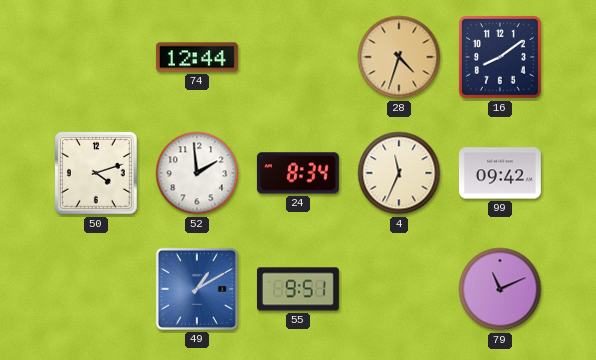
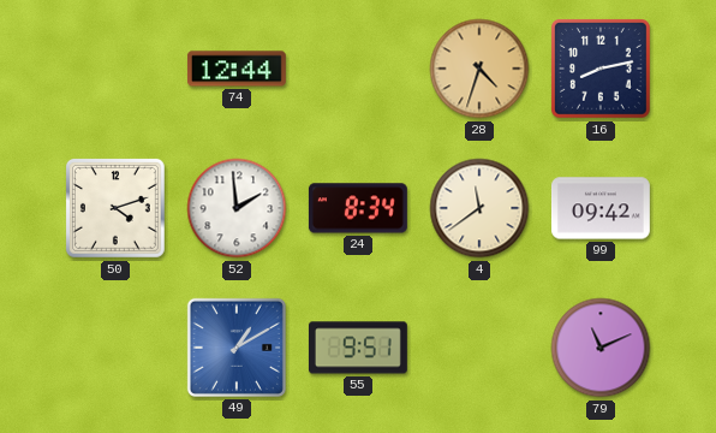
16: 8:09 -> 8:13
4: 11:34 -> 11:39
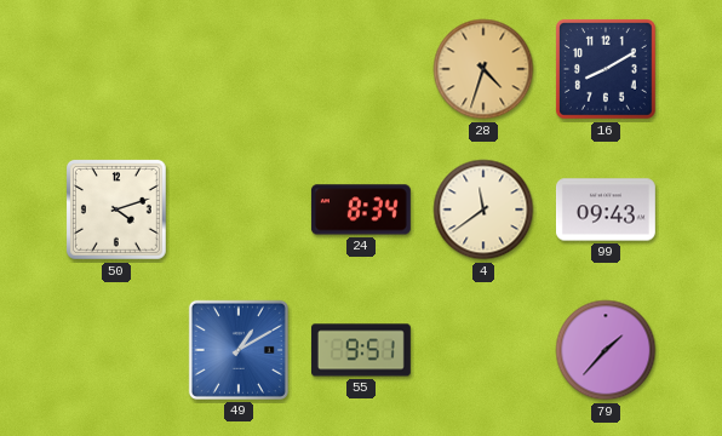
74: 12:44 -> none
16: 8:13 -> 8:10
52: 1:59 -> none
99: 09:42 -> 09:43
79: 11:11 -> 1:37
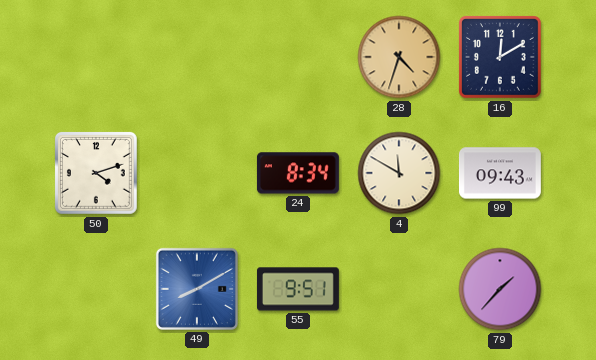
16: 8:10 -> 12:10
4: 11:39 -> 11:50
49: 1:10 -> 8:10
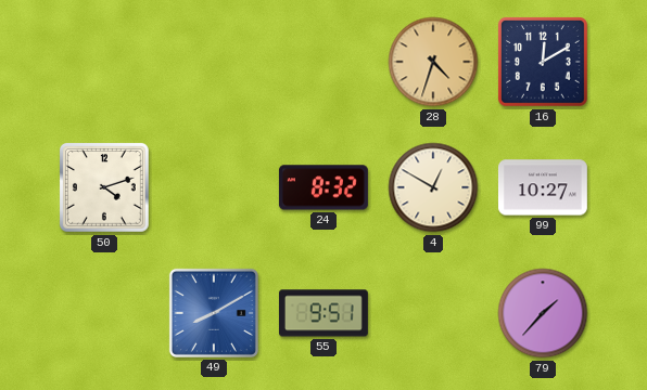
24: 8:34 -> 8:32
4: 11:50 -> 12:50
99: 09:43 -> 10:27
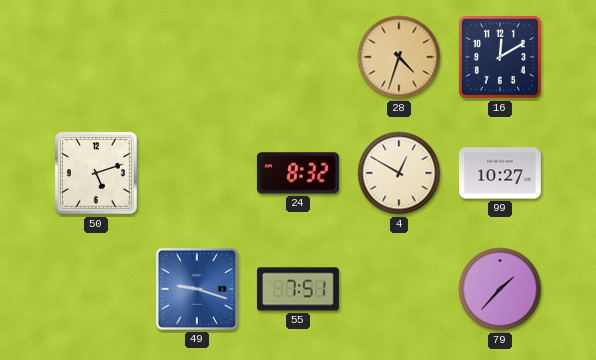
50: 4:12 -> 5:12
49: 8:10 -> 9:18
55: 9:51 -> 7:51
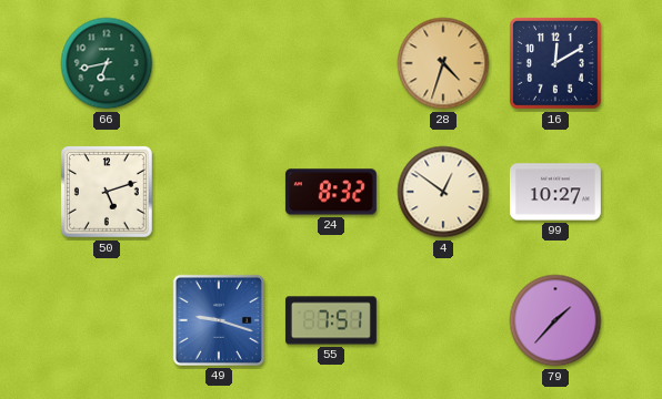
66: none -> 6:43
4: 12:50 -> 12:51
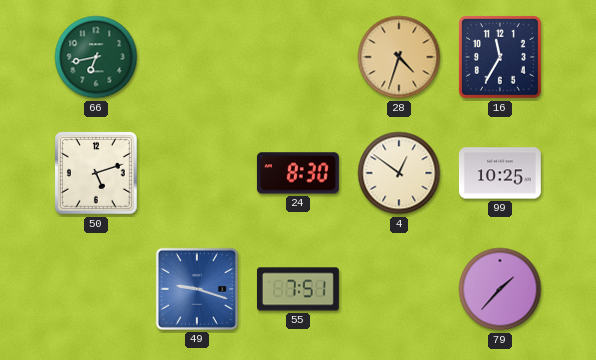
16: 12:10 -> 11:35
24: 8:32 -> 8:30
99: 10:27 -> 10:25
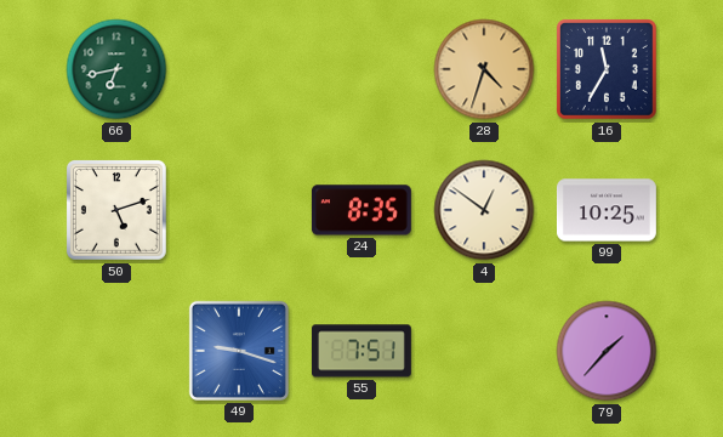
24: 8:30 -> 8:35
